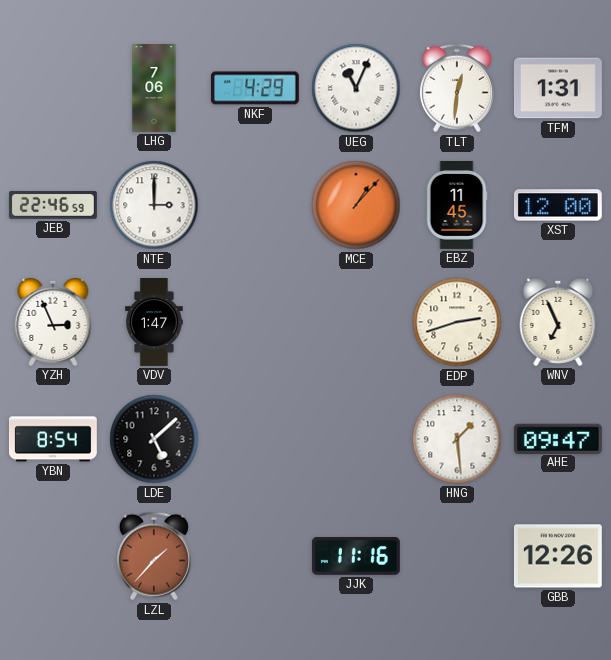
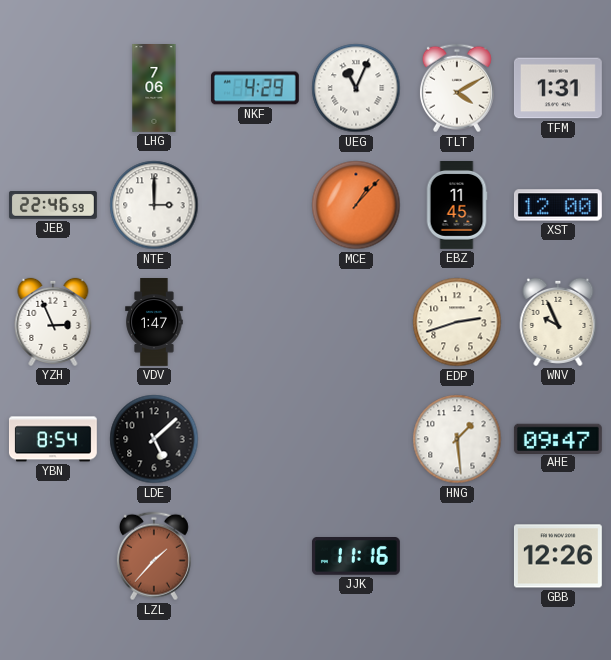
TLT: 12:31 -> 4:10
WNV: 6:56 -> 9:56
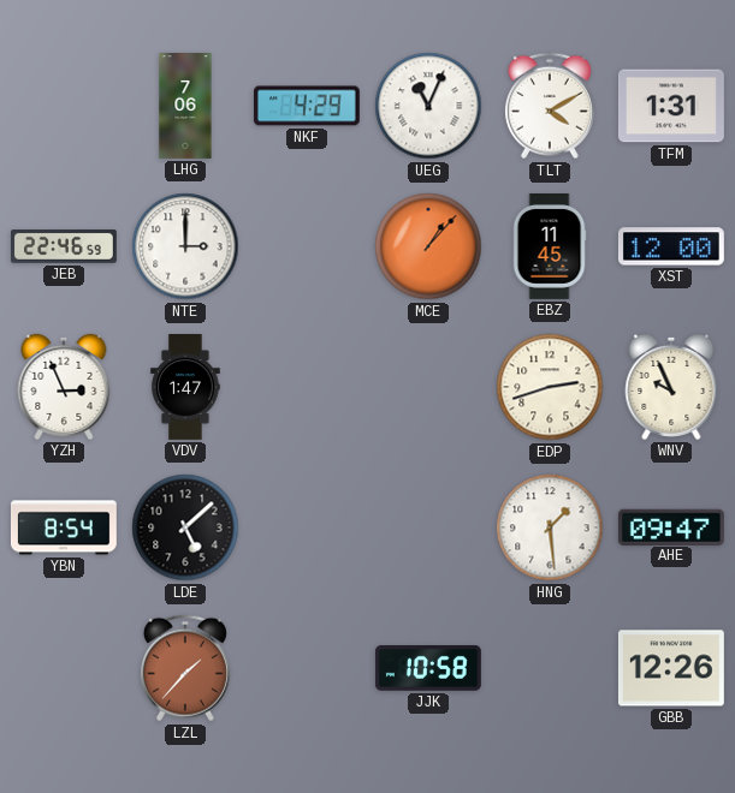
JJK: 11:16 -> 10:58
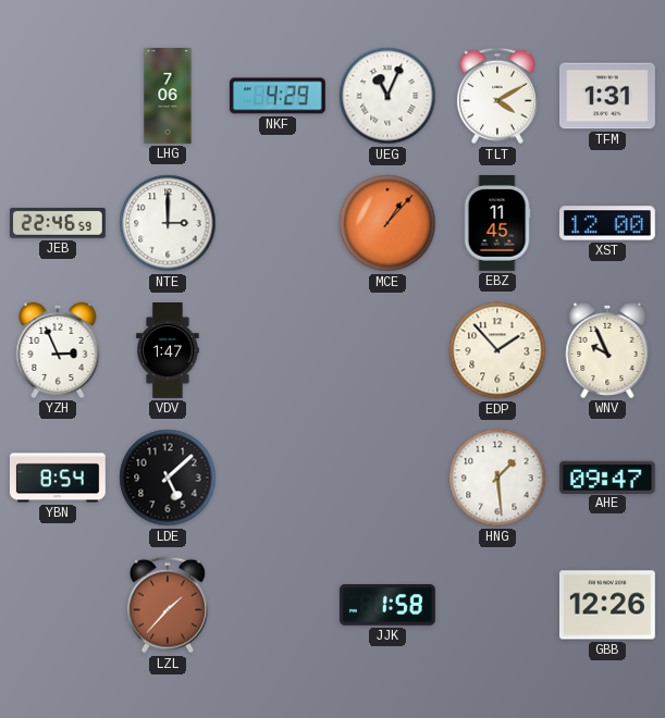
EDP: 2:42 -> 1:53
JJK: 10:58 -> 1:58
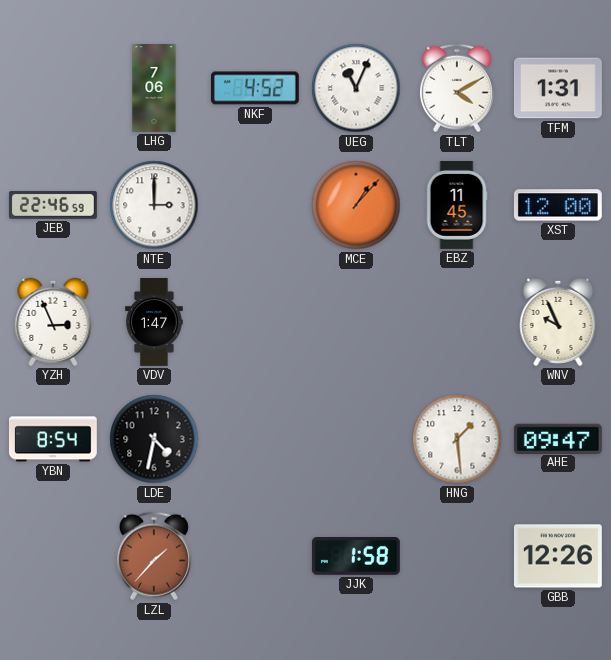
NKF: 4:29 -> 4:52
EDP: 1:53 -> none
LDE: 5:08 -> 4:32
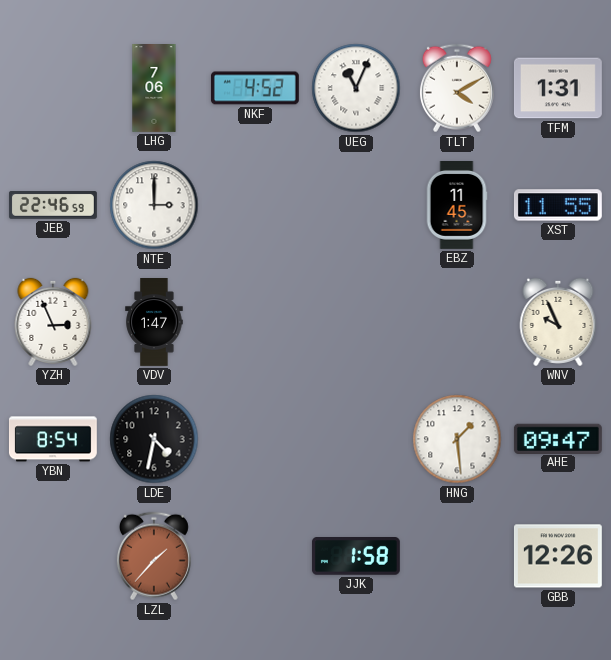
MCE: 1:07 -> none
XST: 12:00 -> 11:55
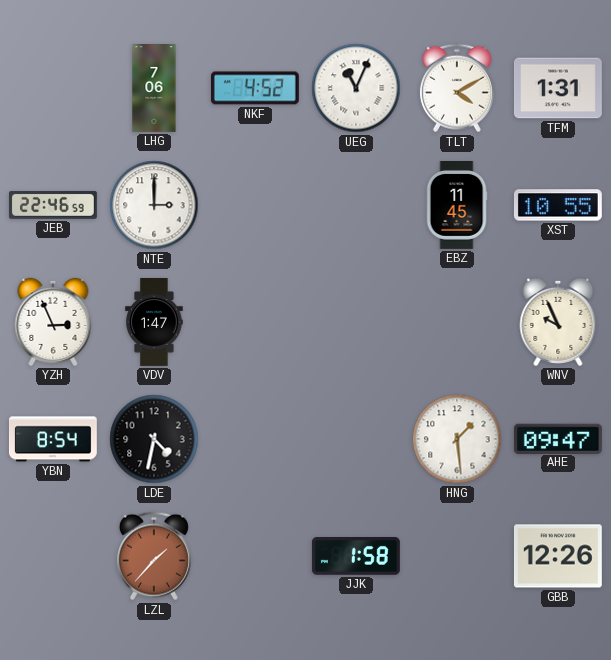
XST: 11:55 -> 10:55
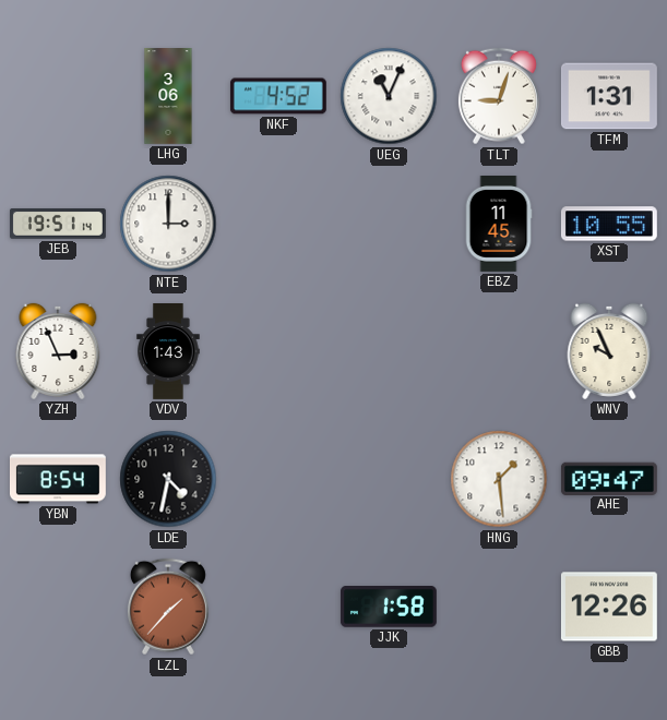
LHG: 7:06 -> 3:06
TLT: 4:10 -> 9:03
JEB: 22:46 -> 19:51
VDV: 1:47 -> 1:43
